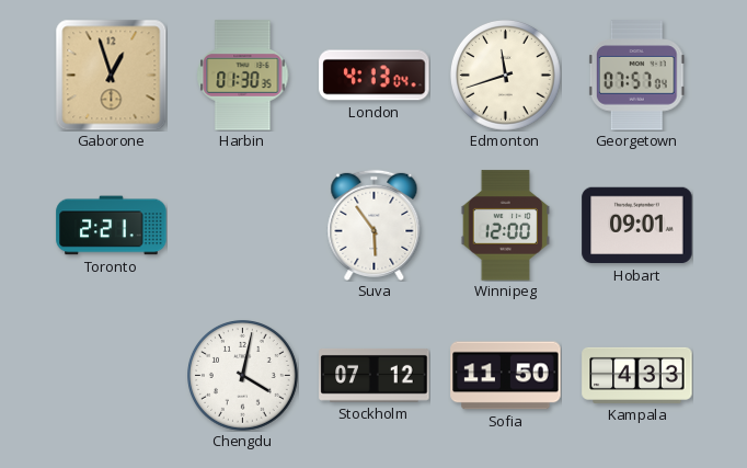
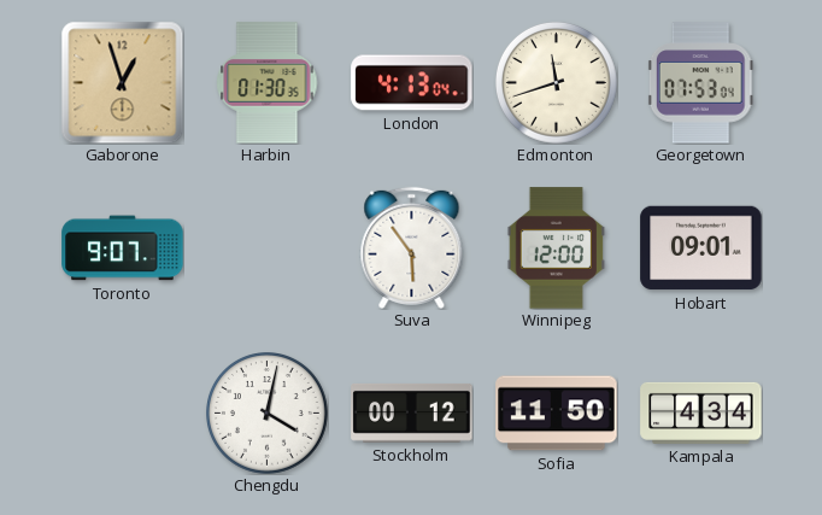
Georgetown: 07:57 -> 07:53
Toronto: 2:21 -> 9:07
Stockholm: 07:12 -> 00:12
Kampala: 4:33 -> 4:34
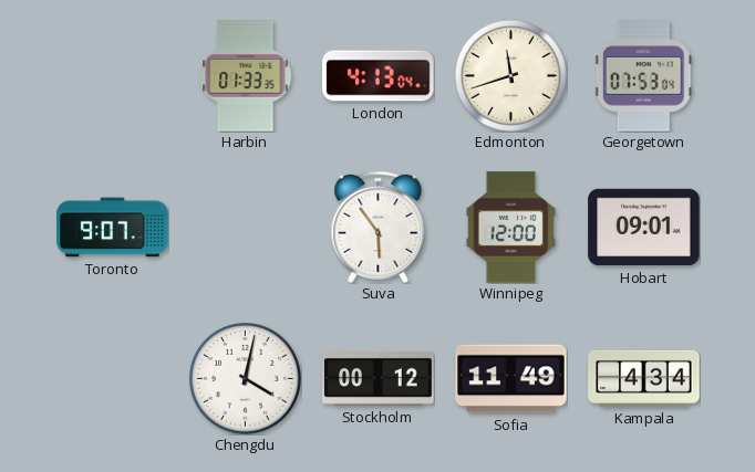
Gaborone: 12:57 -> none
Harbin: 01:30 -> 01:33
Sofia: 11:50 -> 11:49
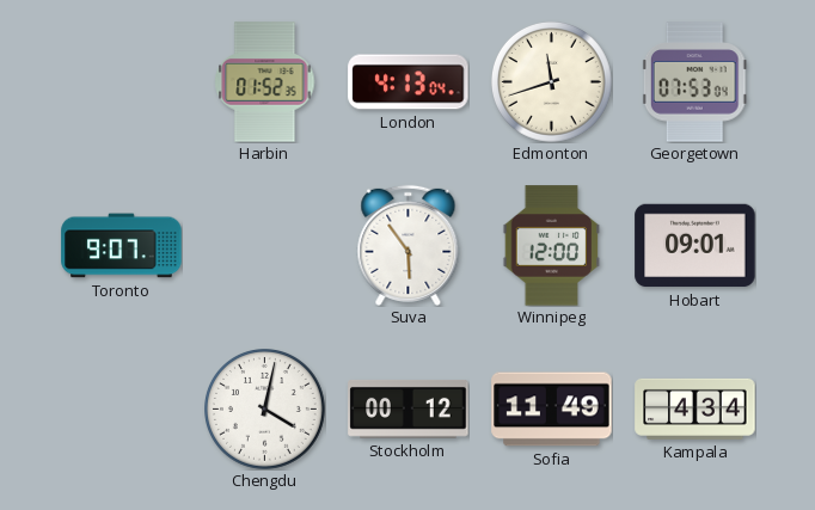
Harbin: 01:33 -> 01:52
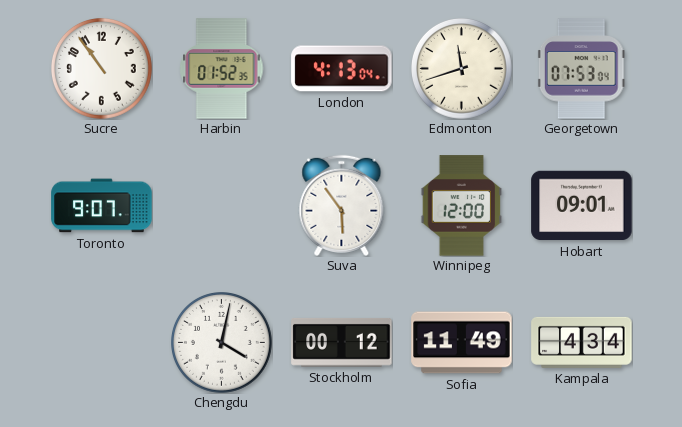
Sucre: none -> 10:54
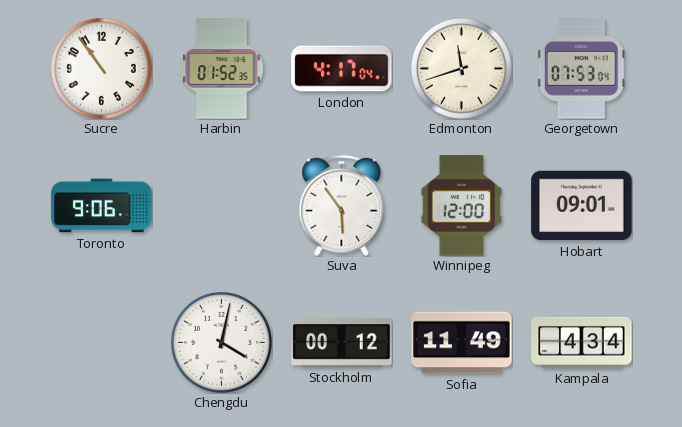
London: 4:13 -> 4:17
Toronto: 9:07 -> 9:06
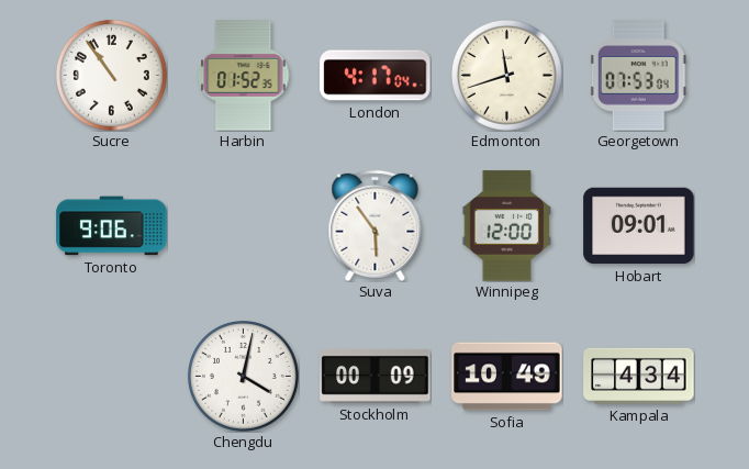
Stockholm: 00:12 -> 00:09
Sofia: 11:49 -> 10:49
